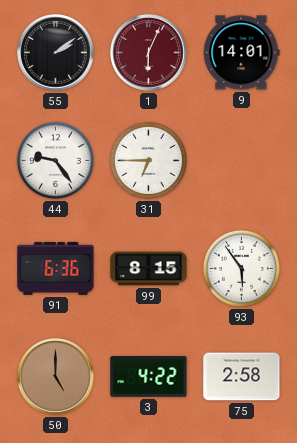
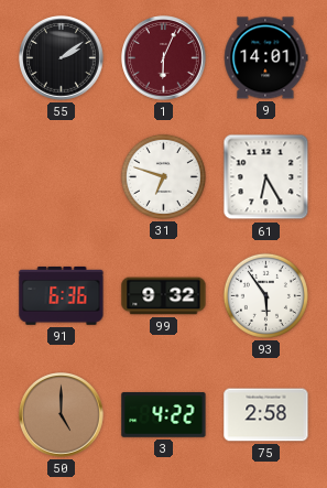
44: 9:24 -> none
31: 6:45 -> 6:48
61: none -> 6:25
99: 8:15 -> 9:32
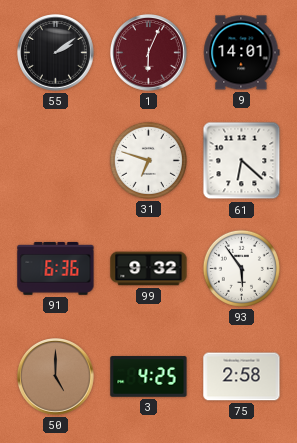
61: 6:25 -> 6:22
3: 4:22 -> 4:25
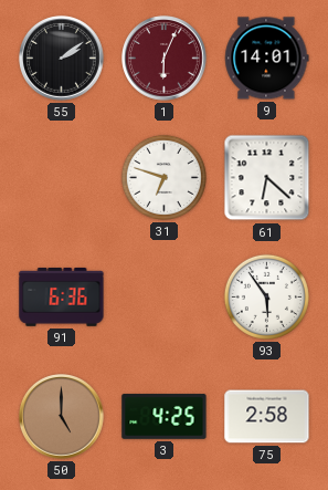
99: 9:32 -> none
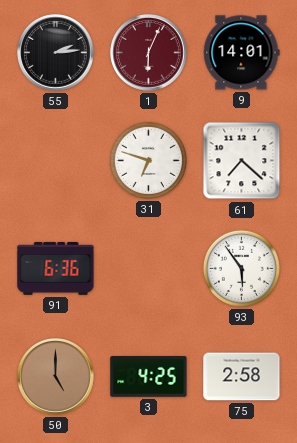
55: 2:09 -> 2:14
61: 6:22 -> 7:22
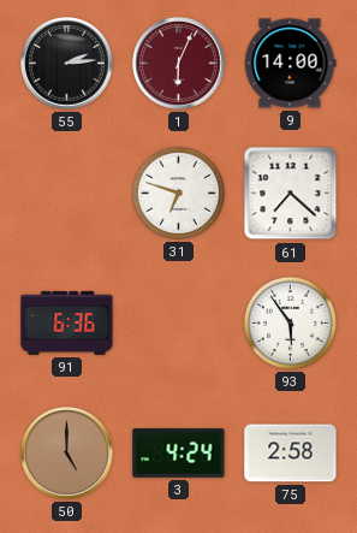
9: 14:01 -> 14:00
3: 4:25 -> 4:24
